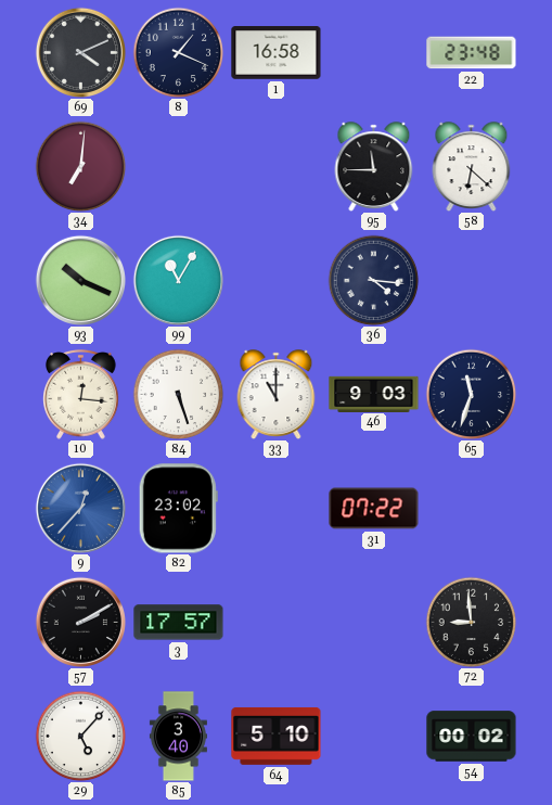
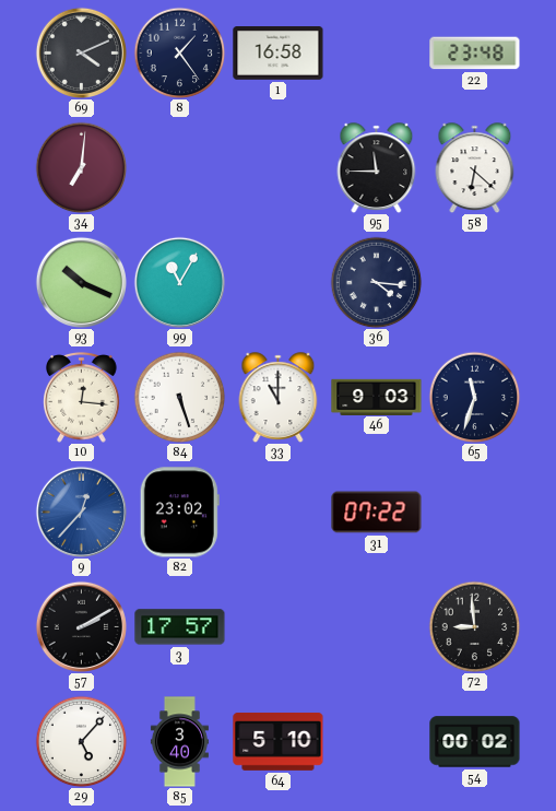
8: 1:19 -> 1:24
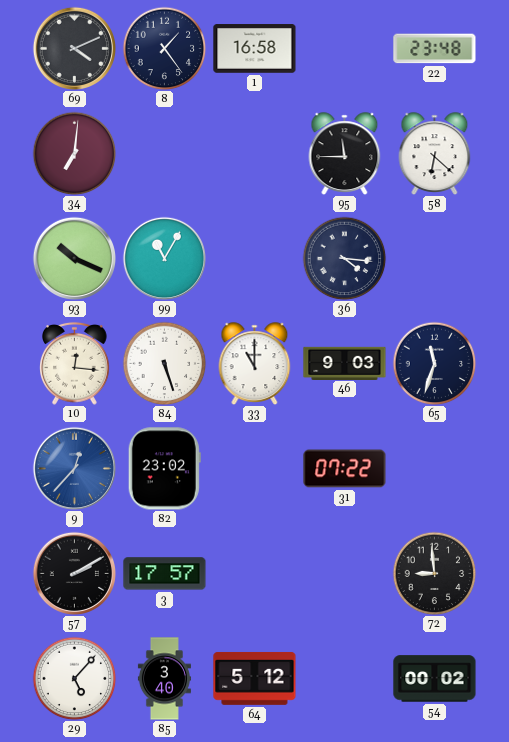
64: 5:10 -> 5:12
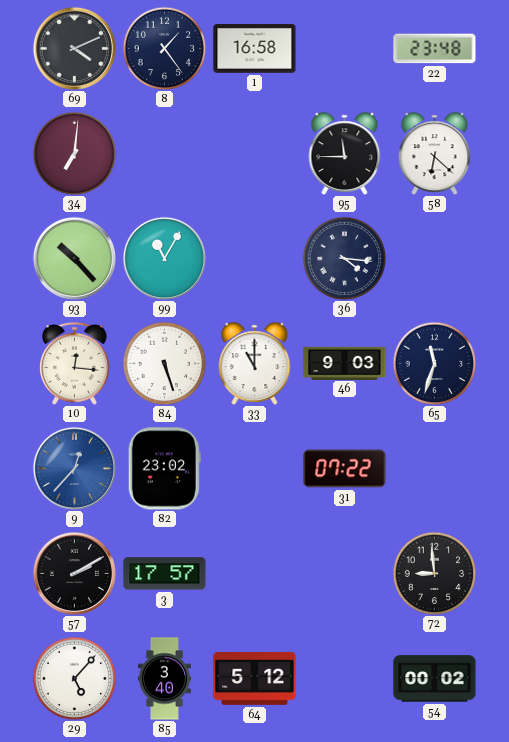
93: 10:19 -> 10:23
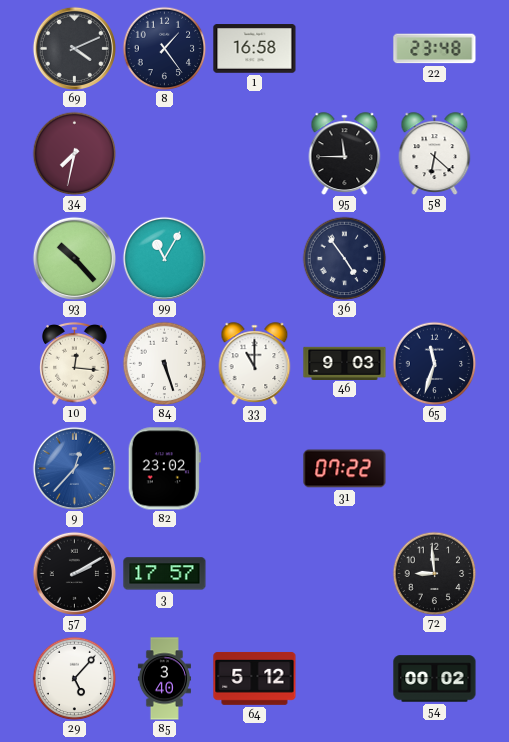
34: 7:01 -> 7:32
36: 4:16 -> 4:54
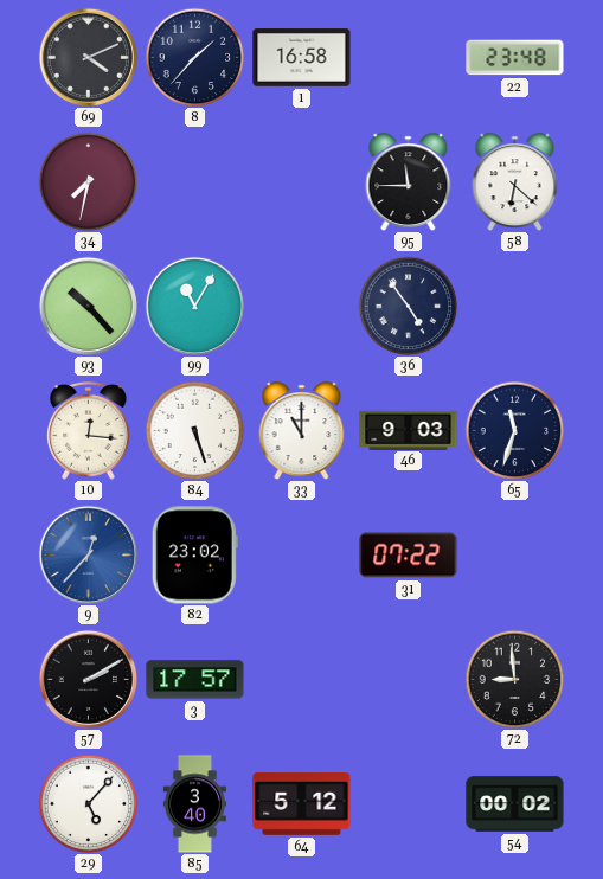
8: 1:24 -> 1:37
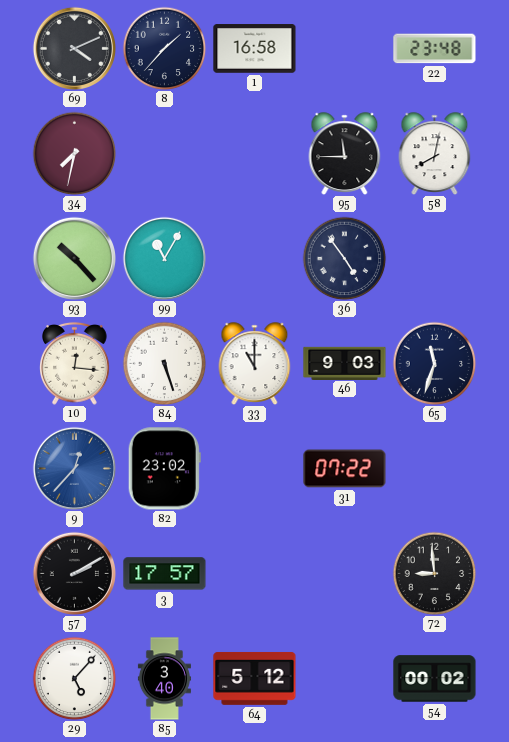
58: 6:22 -> 8:02
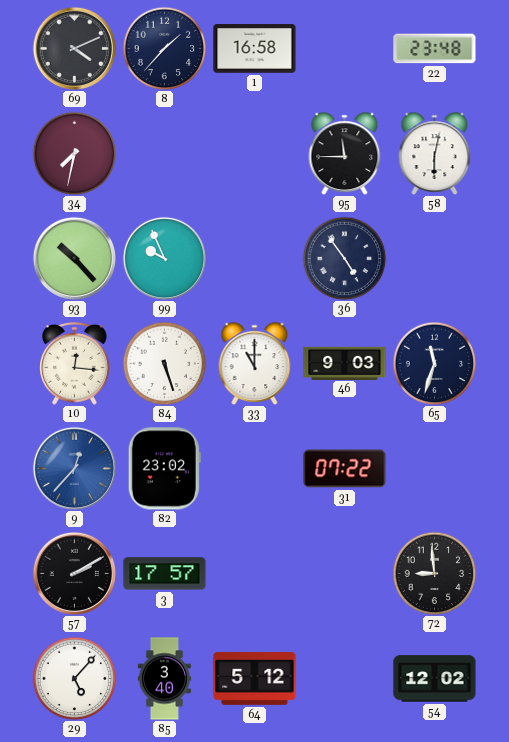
58: 8:02 -> 6:02
99: 11:05 -> 9:56
54: 00:02 -> 12:02
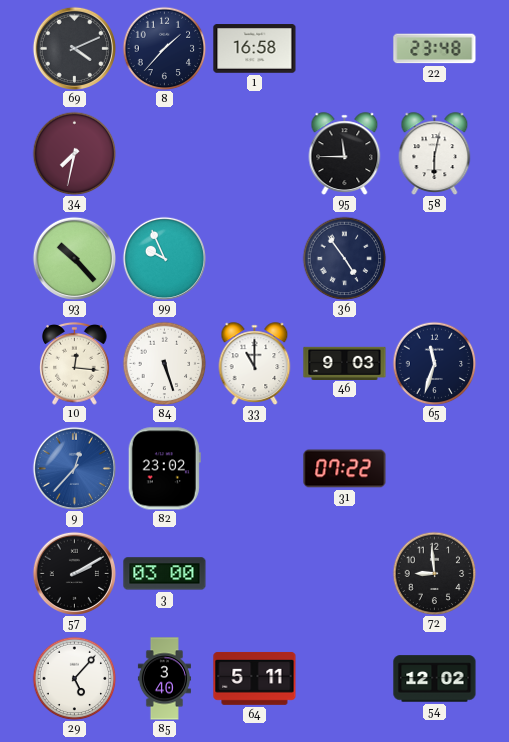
3: 17:57 -> 03:00
64: 5:12 -> 5:11
